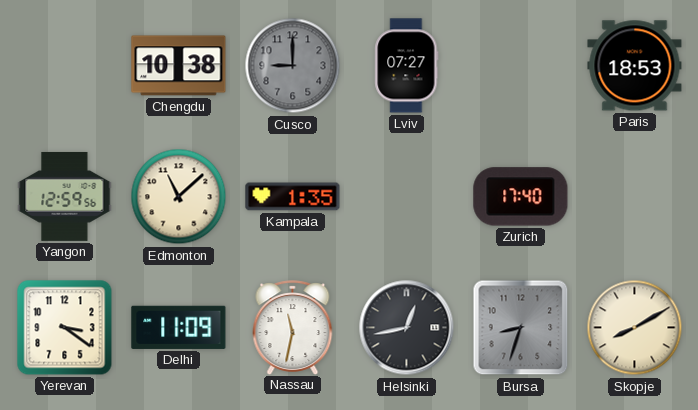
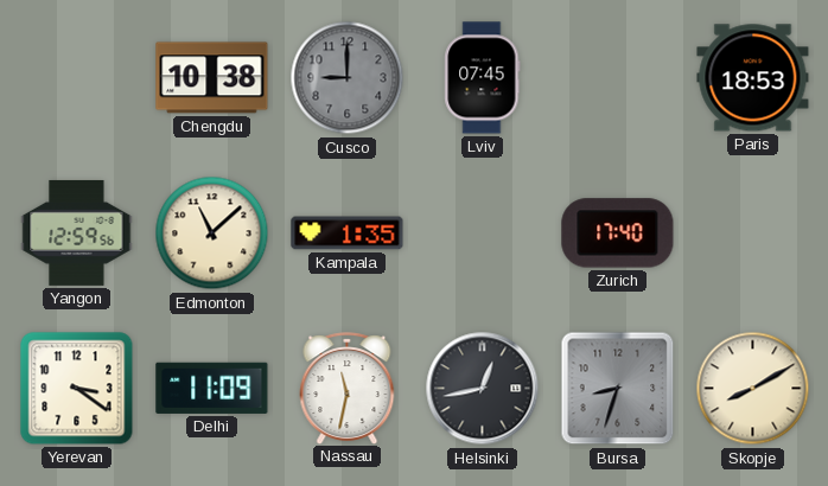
Lviv: 07:27 -> 07:45
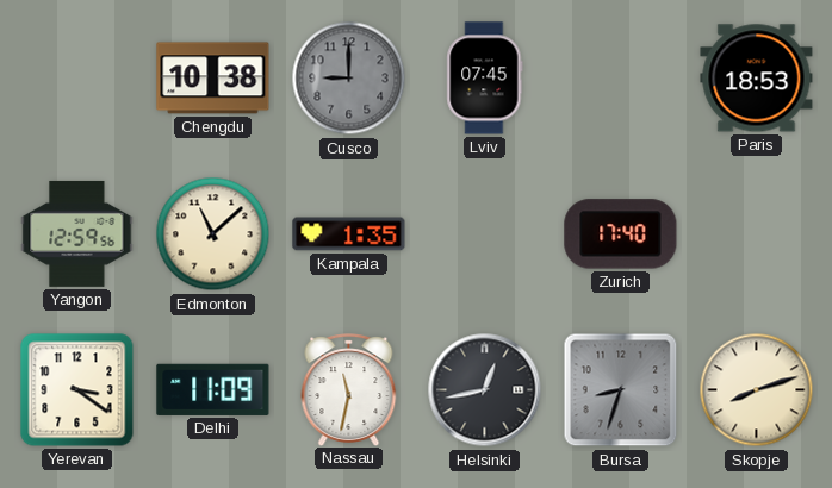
Skopje: 8:10 -> 8:12
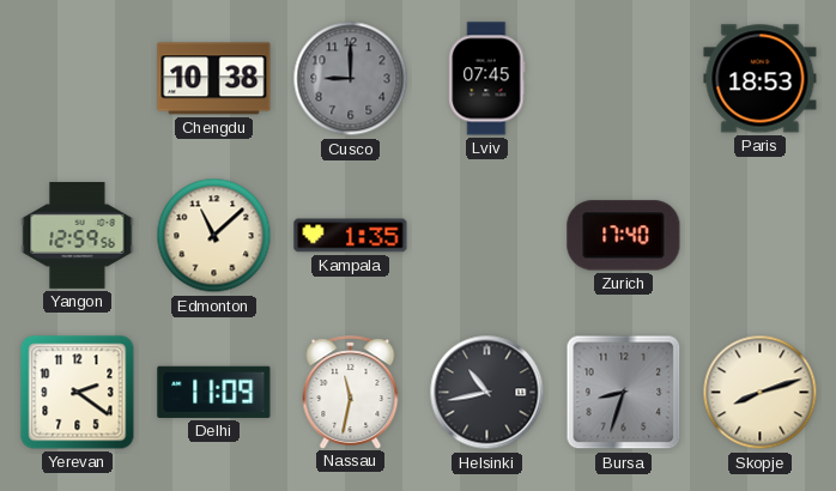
Yerevan: 3:21 -> 2:21
Helsinki: 12:43 -> 10:43
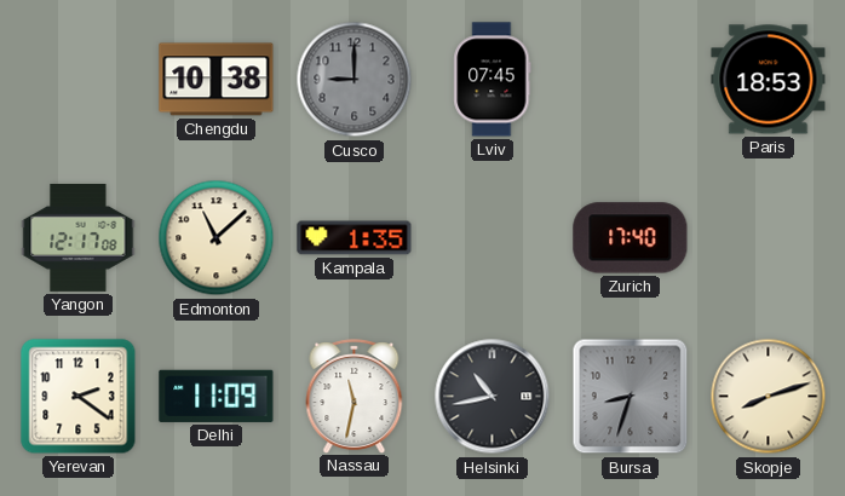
Yangon: 12:59 -> 12:17
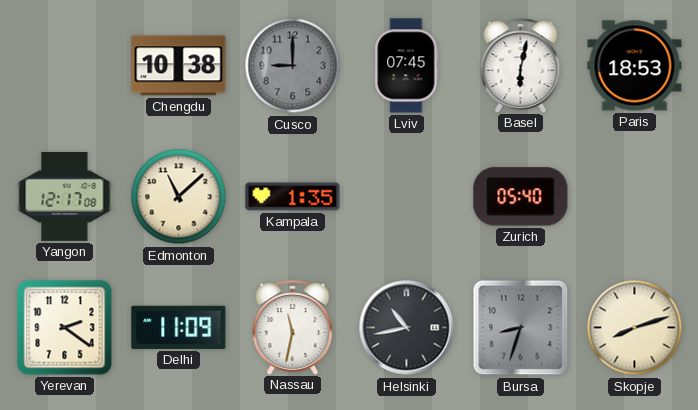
Basel: none -> 6:02
Zurich: 17:40 -> 05:40
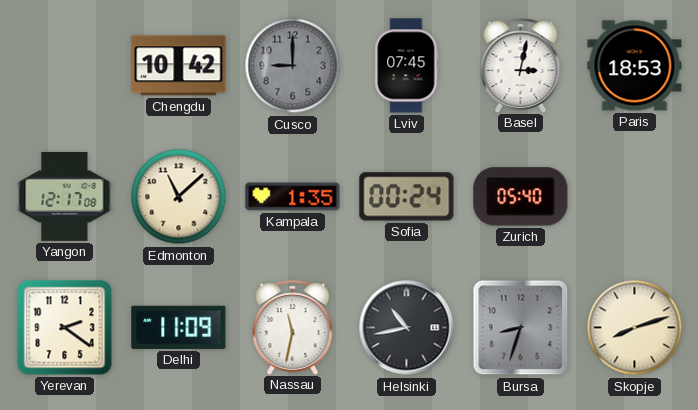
Chengdu: 10:38 -> 10:42
Basel: 6:02 -> 3:02
Sofia: none -> 00:24
